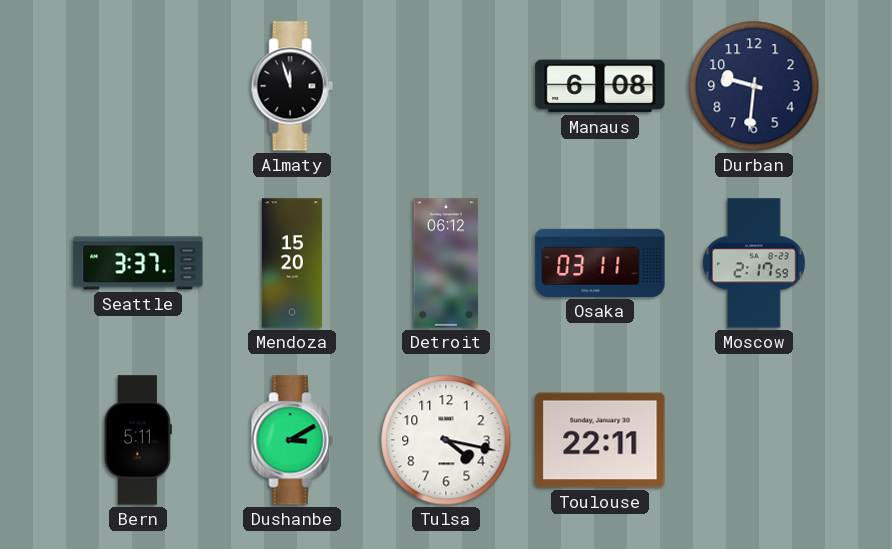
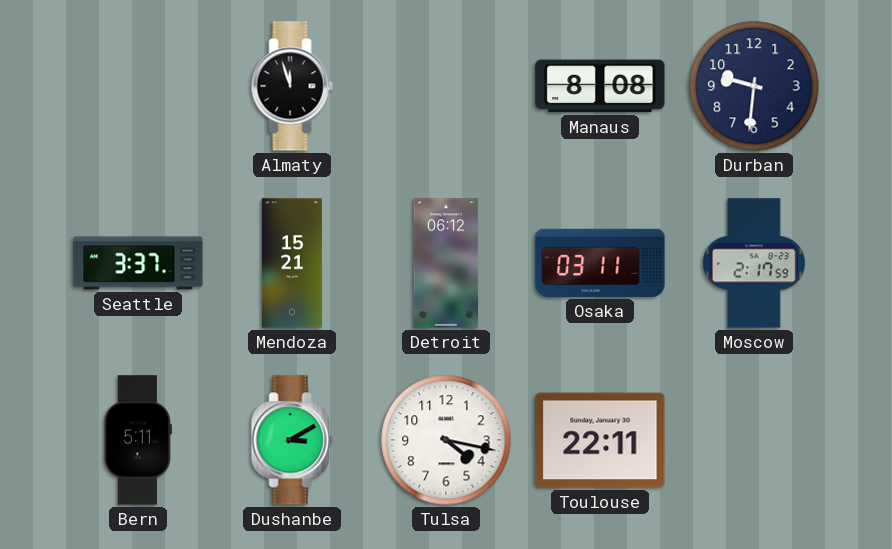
Manaus: 6:08 -> 8:08
Mendoza: 15:20 -> 15:21
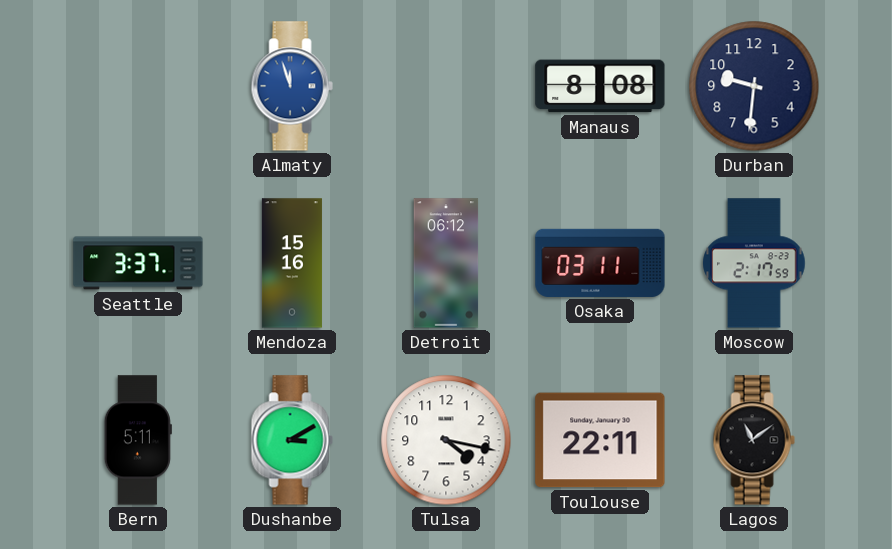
Almaty dial: black -> blue
Mendoza: 15:21 -> 15:16
Lagos: none -> 11:09
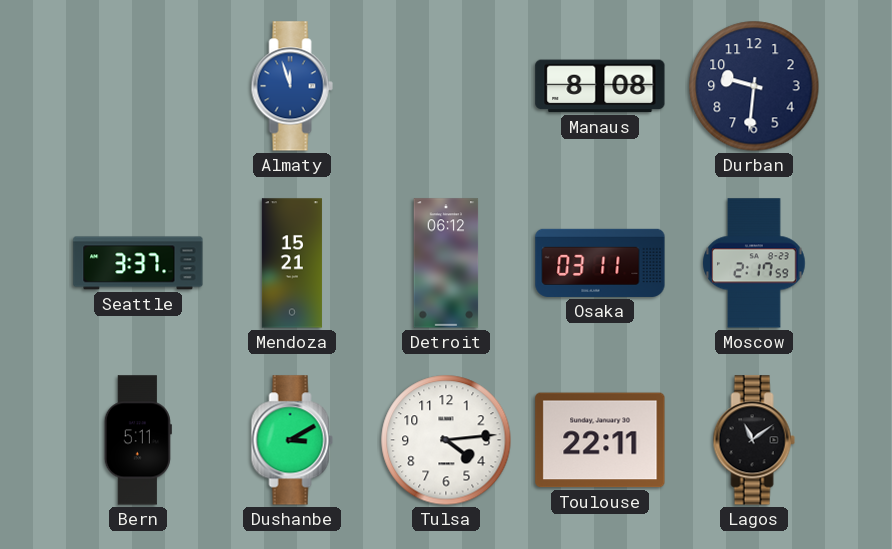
Mendoza: 15:16 -> 15:21
Tulsa: 4:17 -> 4:14
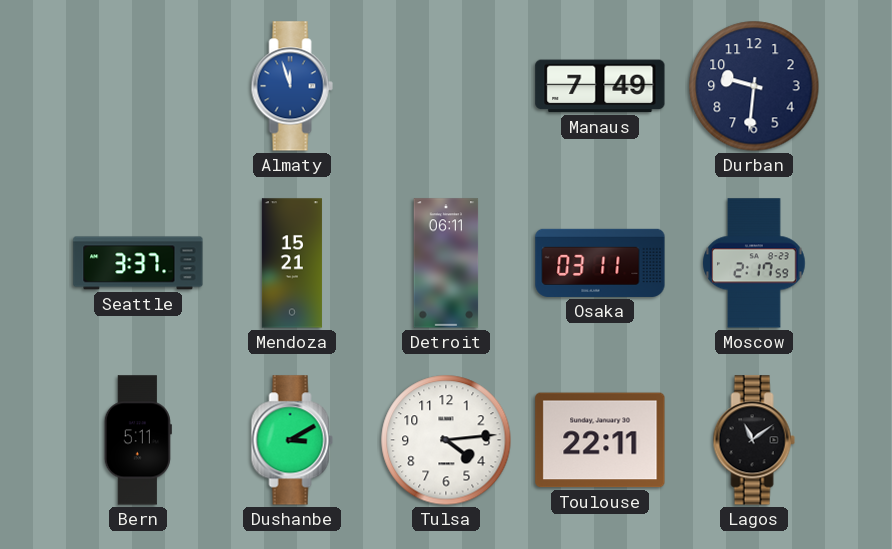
Manaus: 8:08 -> 7:49
Detroit: 06:12 -> 06:11
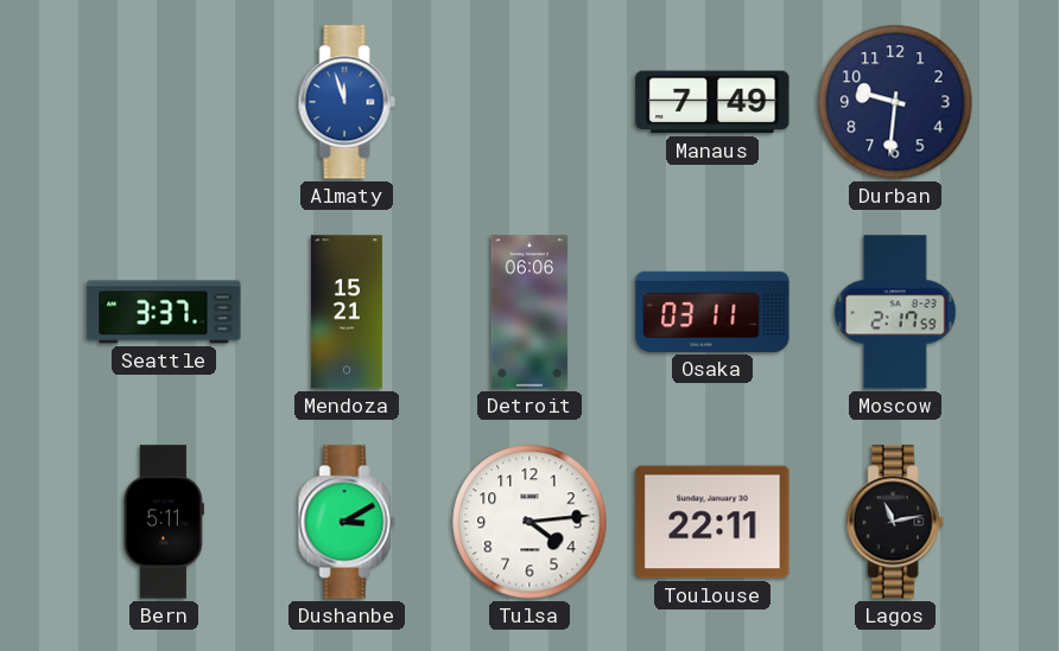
Detroit: 06:11 -> 06:06
Lagos: 11:09 -> 11:13
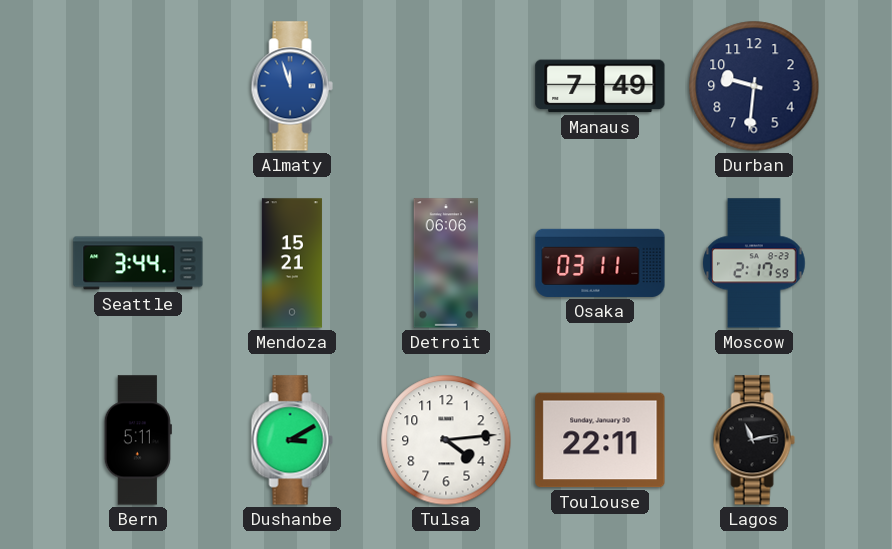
Seattle: 3:37 -> 3:44
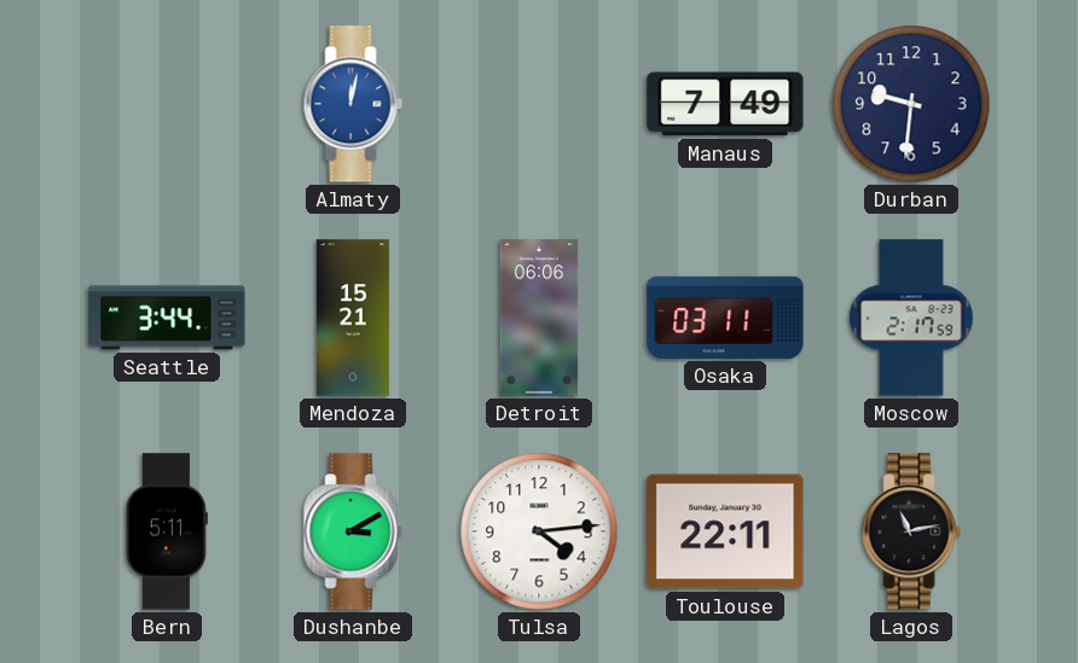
Almaty: 11:57 -> 12:02
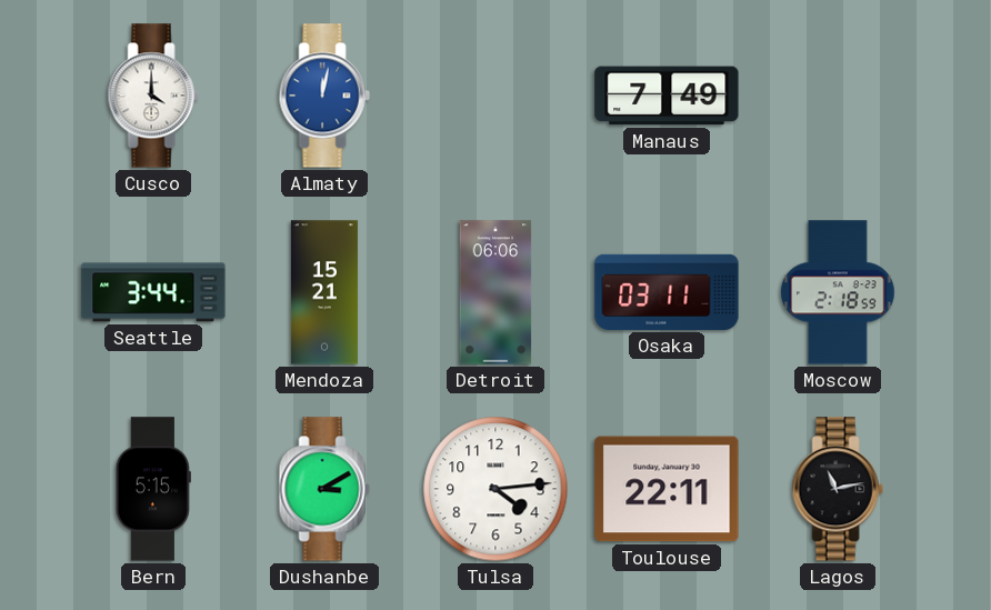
Cusco: none -> 4:00
Durban: 9:31 -> none
Moscow: 2:17 -> 2:18
Bern: 5:11 -> 5:15
